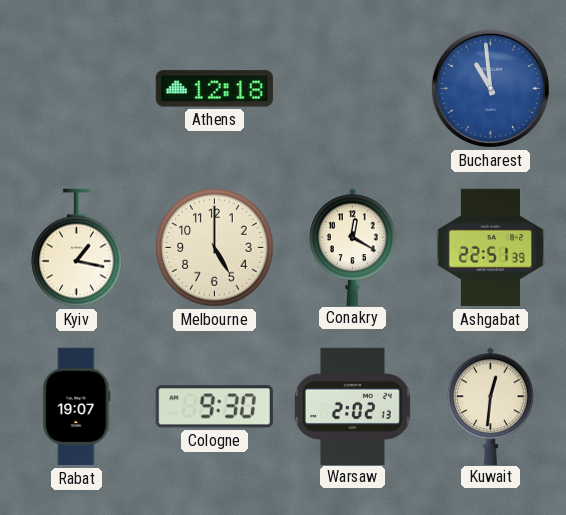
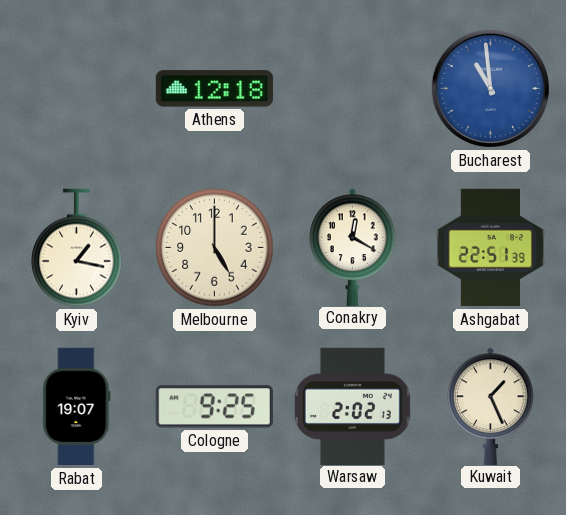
Cologne: 9:30 -> 9:25
Kuwait: 12:31 -> 1:26
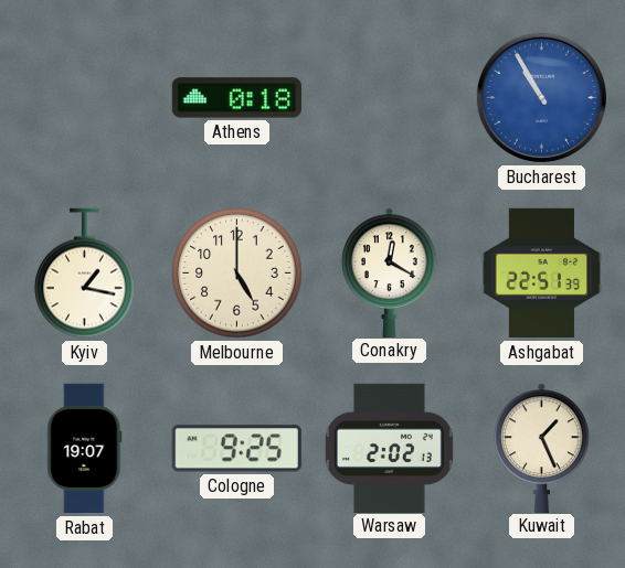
Athens: 12:18 -> 0:18
Bucharest: 10:59 -> 10:55
